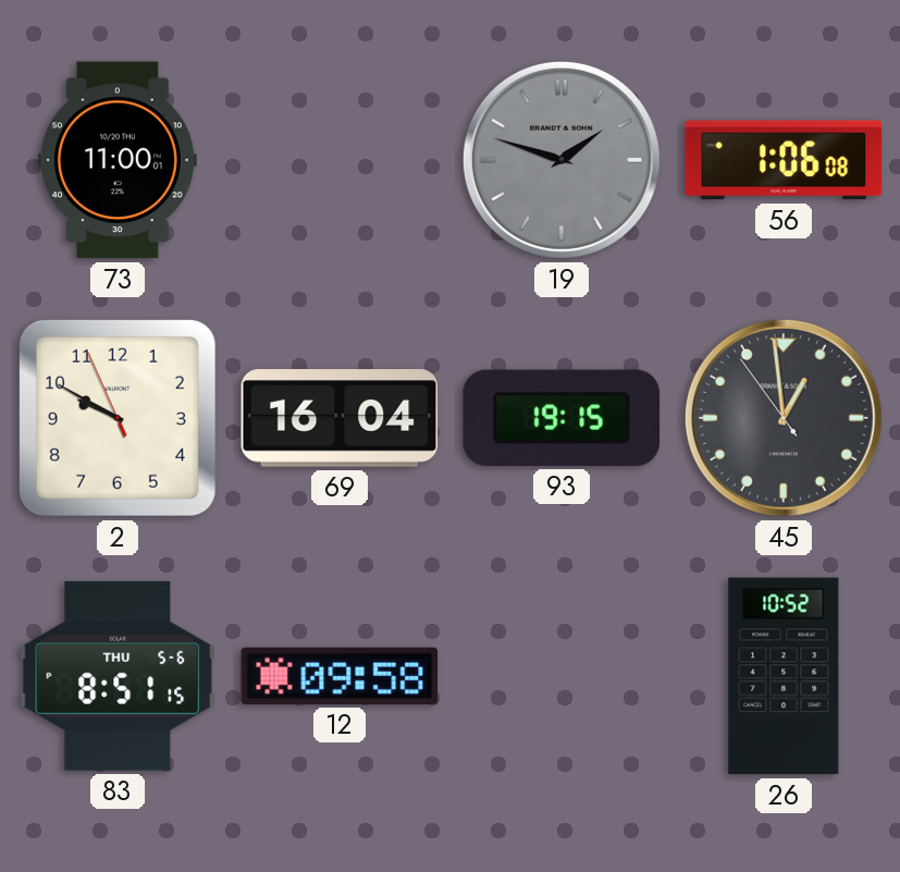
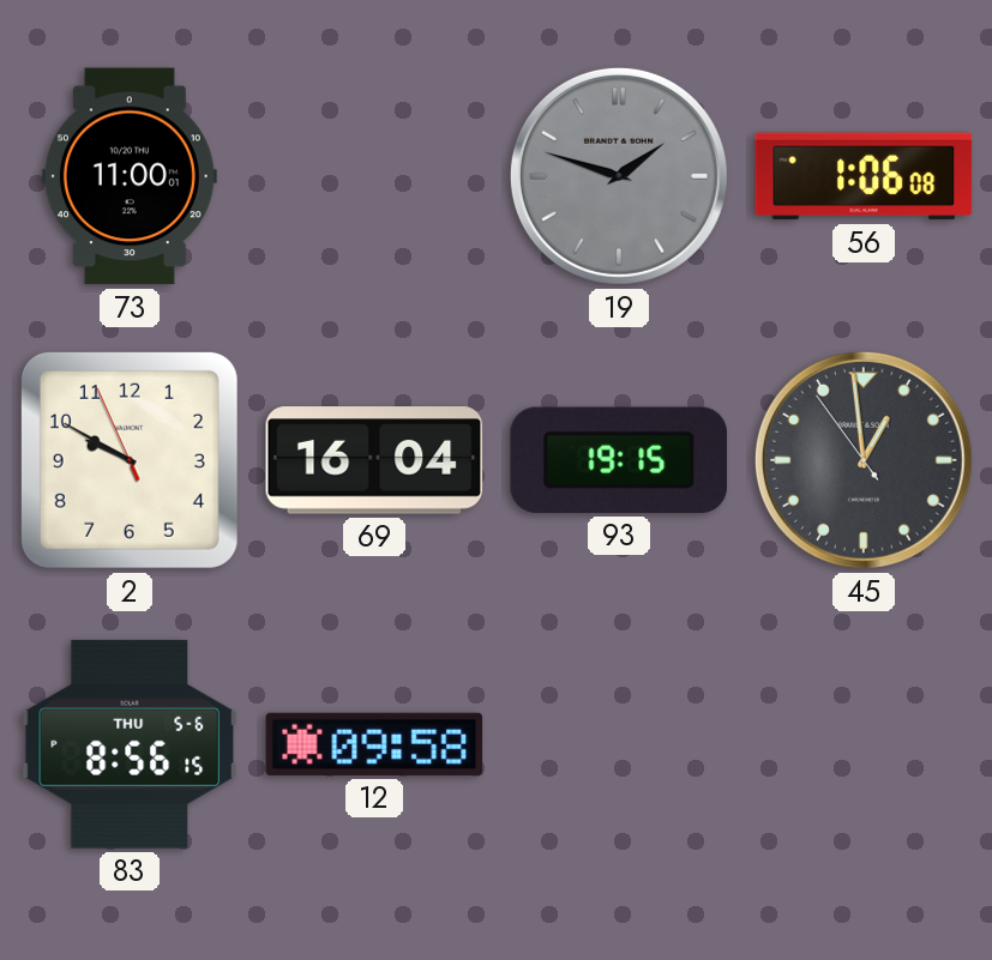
83: 8:51 -> 8:56
26: 10:52 -> none
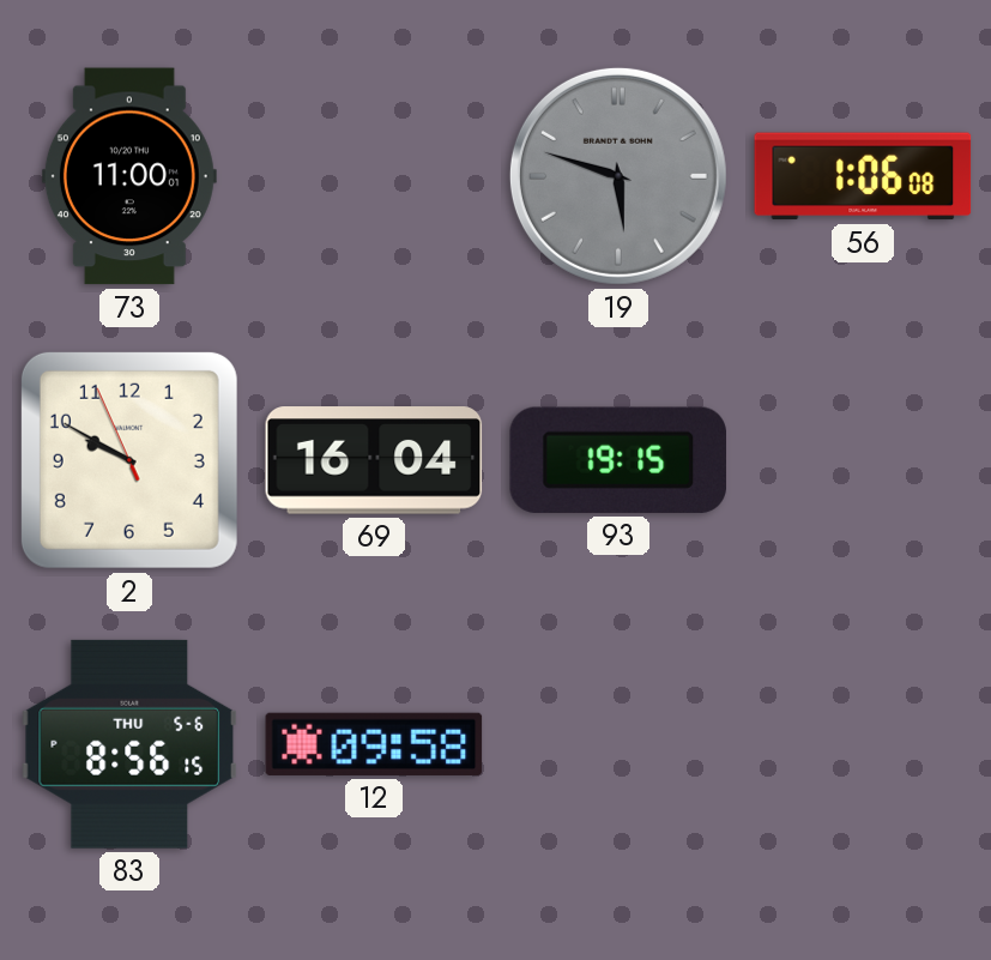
19: 1:48 -> 5:48
45: 12:58 -> none
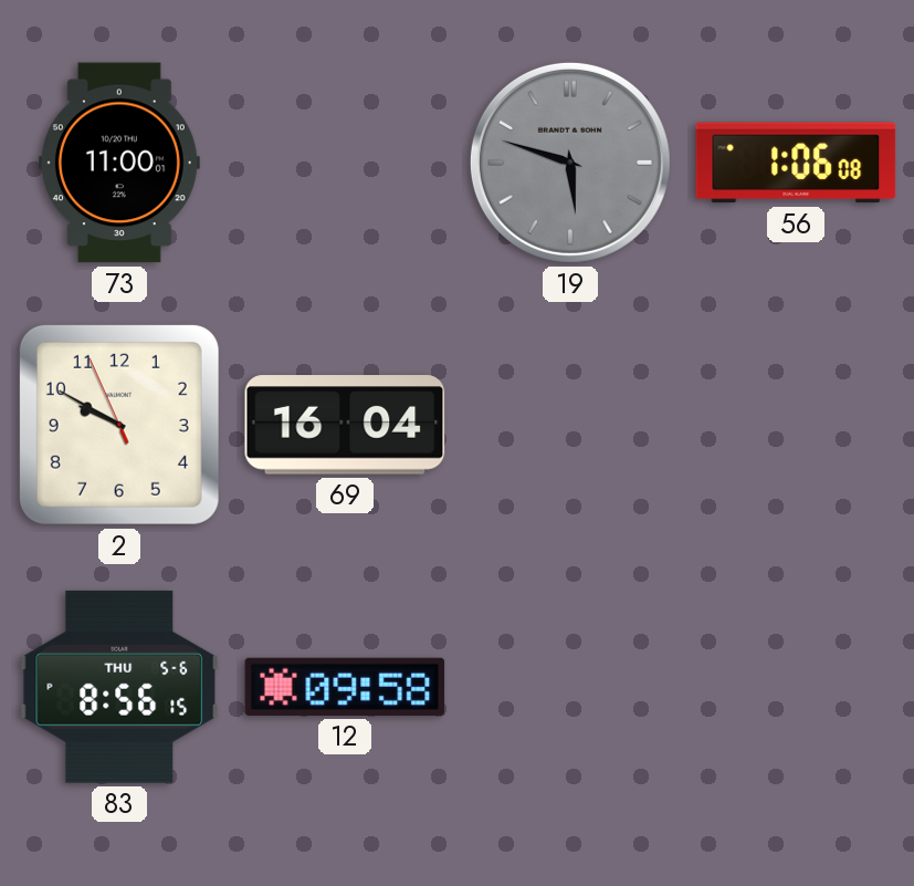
93: 19:15 -> none
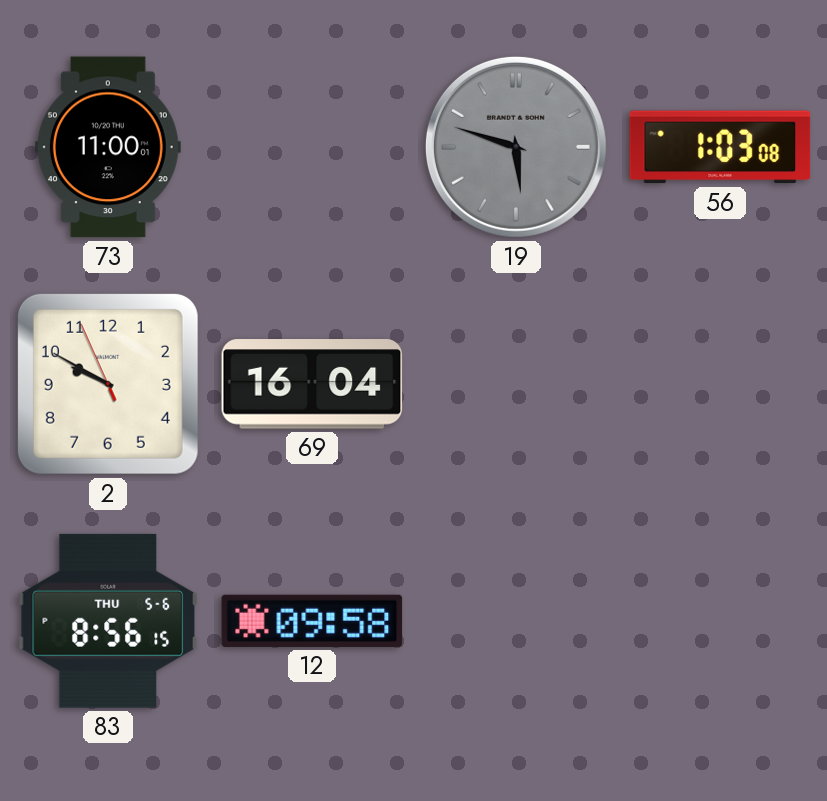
56: 1:06 -> 1:03
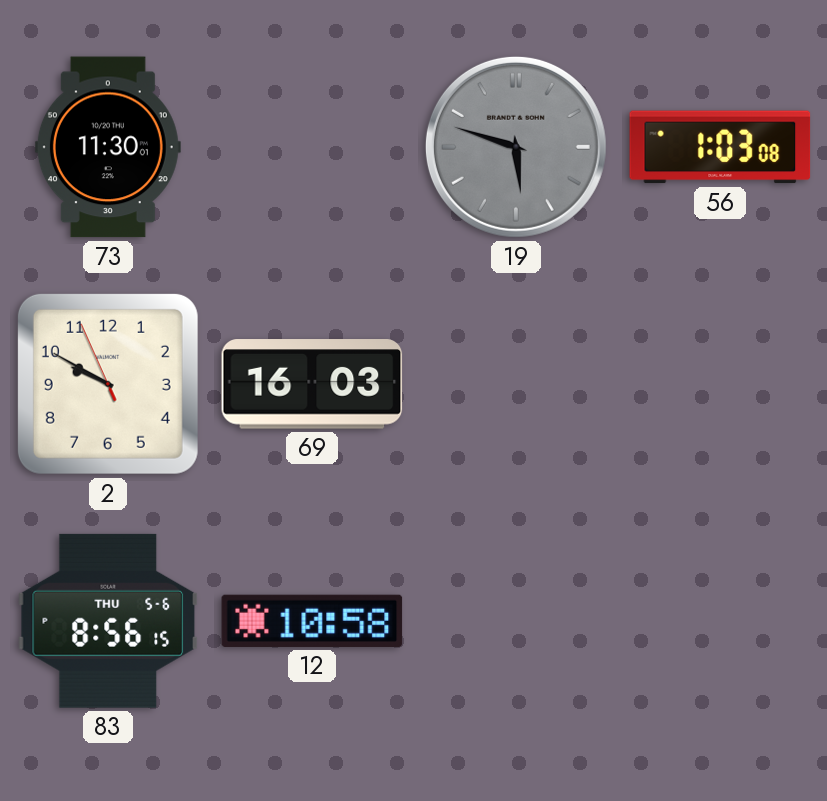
73: 11:00 -> 11:30
69: 16:04 -> 16:03
12: 09:58 -> 10:58
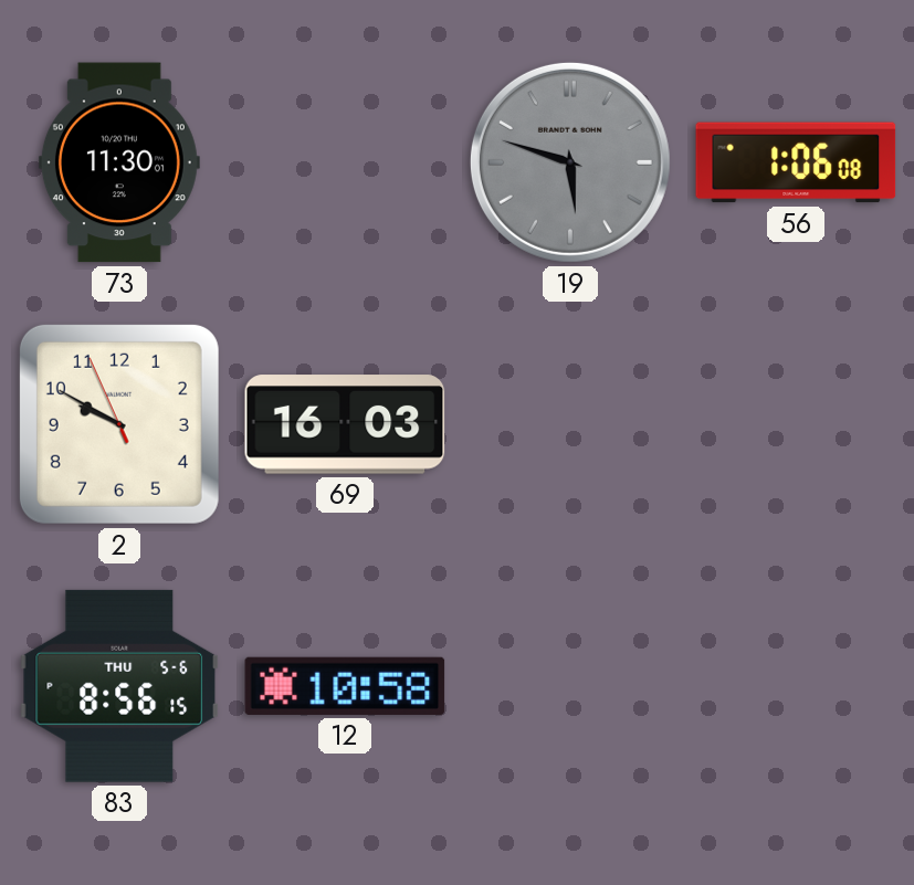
56: 1:03 -> 1:06
